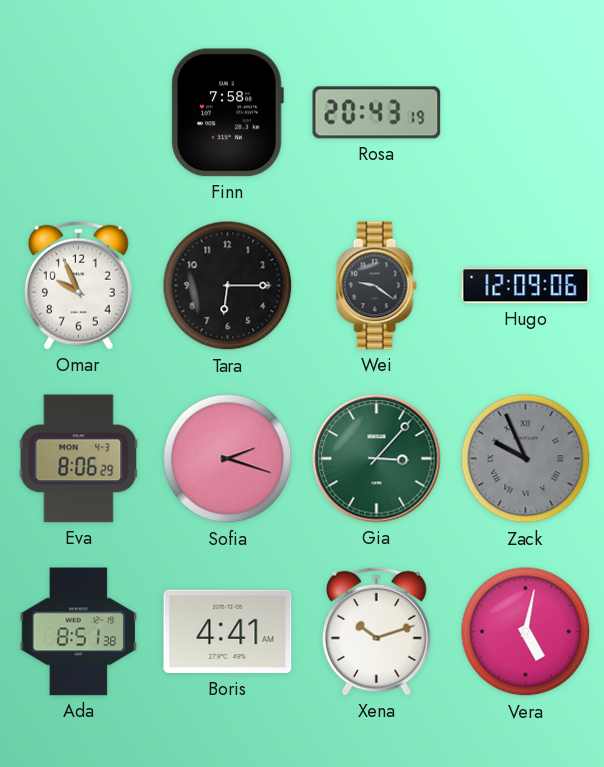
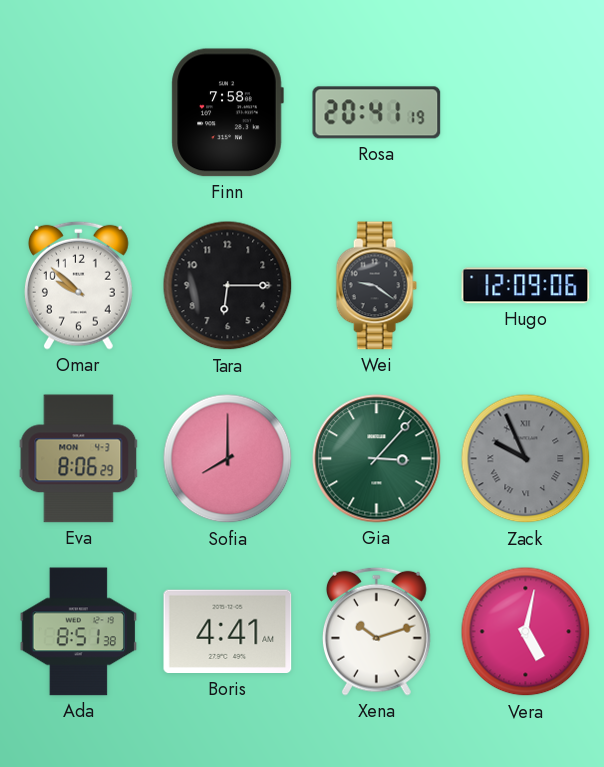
Rosa: 20:43 -> 20:41
Omar: 9:56 -> 9:52
Sofia: 2:18 -> 8:00
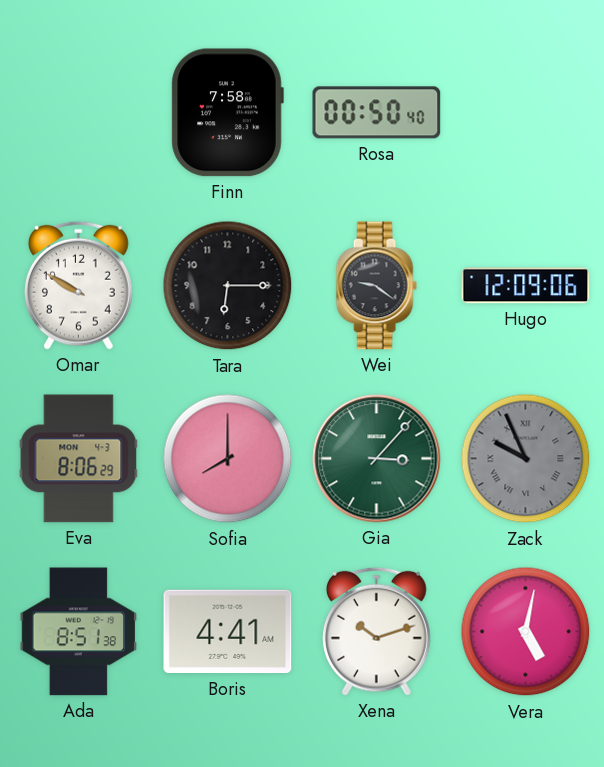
Rosa: 20:41 -> 00:50
Omar: 9:52 -> 9:50
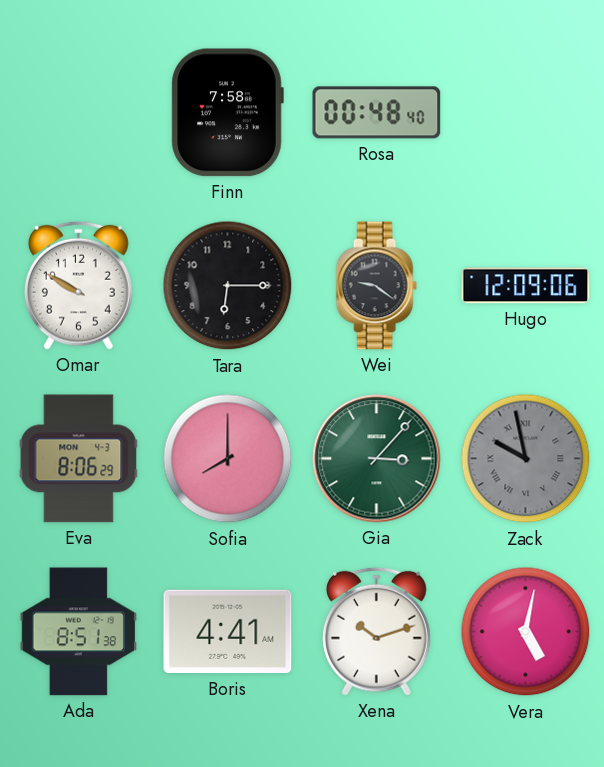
Rosa: 00:50 -> 00:48
Zack: 9:56 -> 9:58
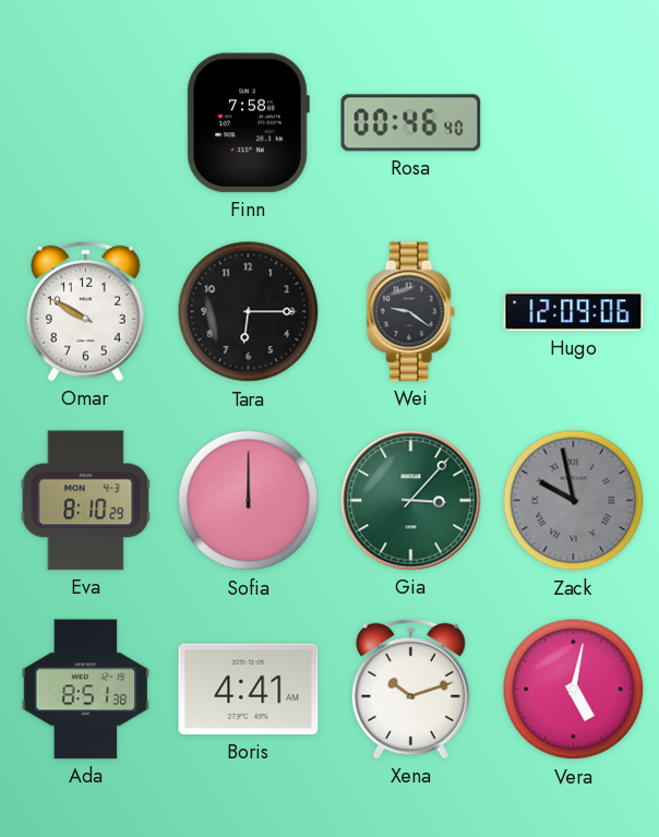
Rosa: 00:48 -> 00:46
Eva: 8:06 -> 8:10
Sofia: 8:00 -> 12:00
